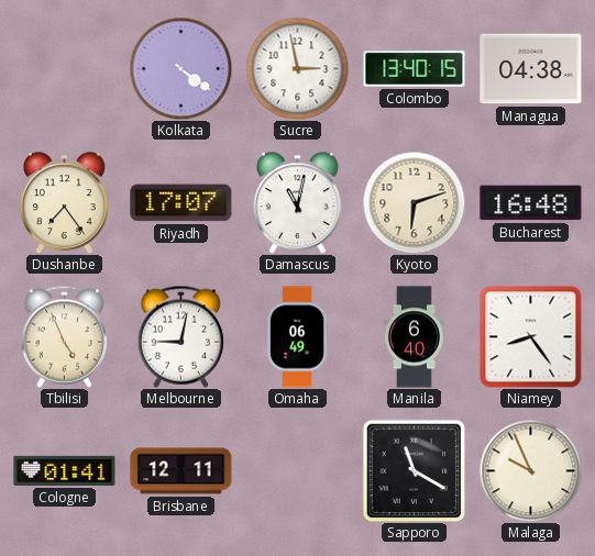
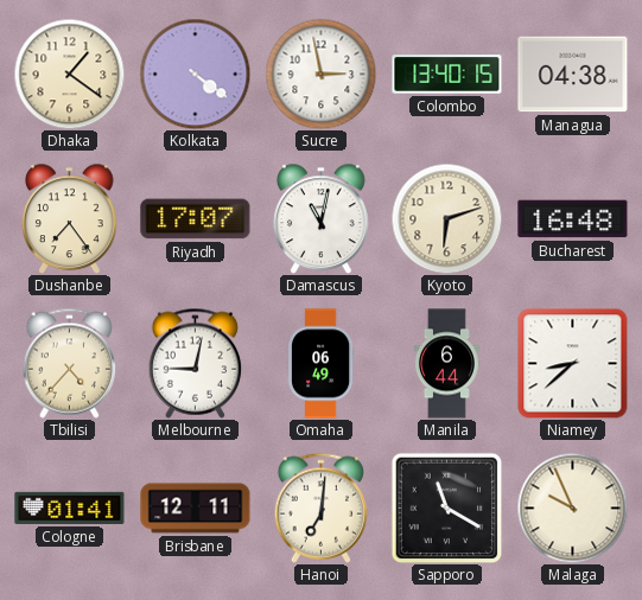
Dhaka: none -> 1:21
Tbilisi: 4:56 -> 4:37
Manila: 6:40 -> 6:44
Niamey: 8:24 -> 8:38
Hanoi: none -> 7:01
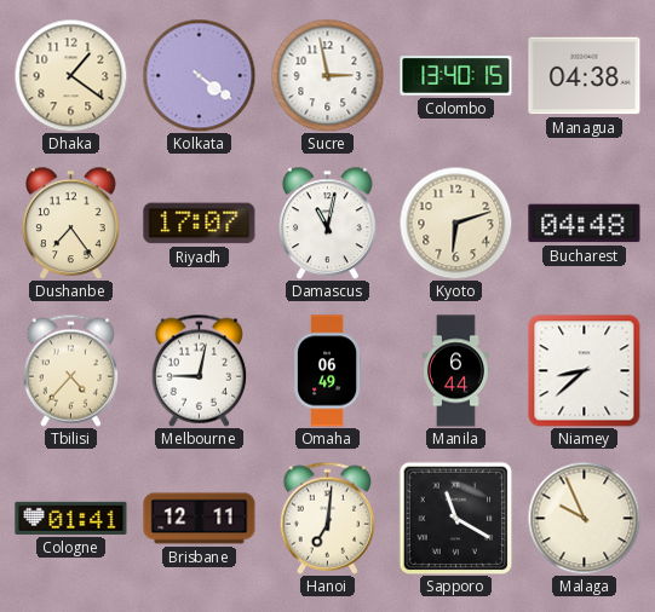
Bucharest: 16:48 -> 04:48
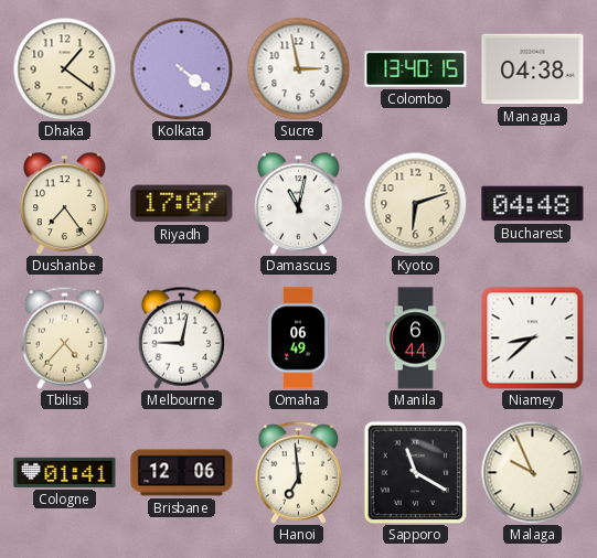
Brisbane: 12:11 -> 12:06
Hanoi: 7:01 -> 6:59
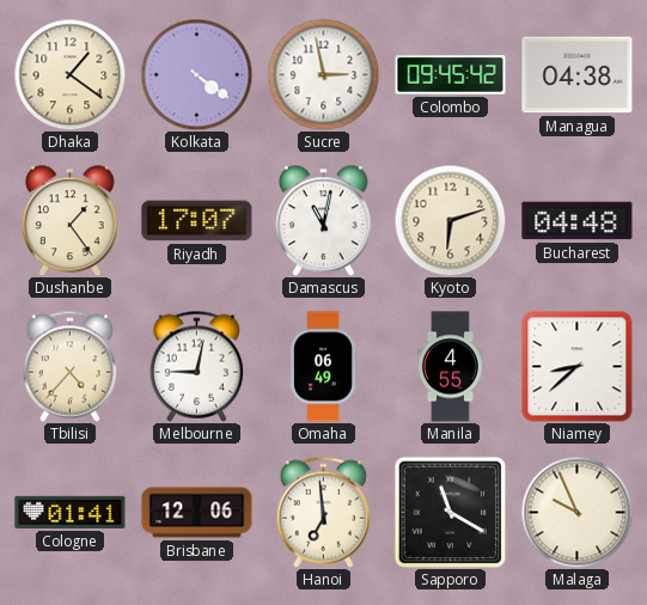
Colombo: 13:40 -> 09:45
Dushanbe: 7:24 -> 1:24
Manila: 6:44 -> 4:55
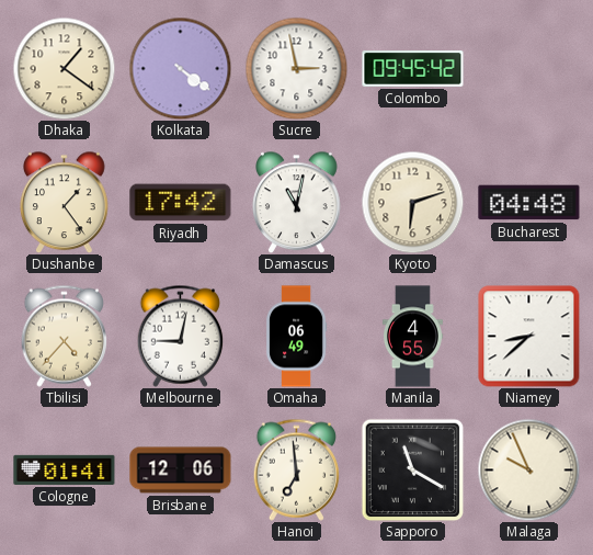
Managua: 04:38 -> none
Riyadh: 17:07 -> 17:42
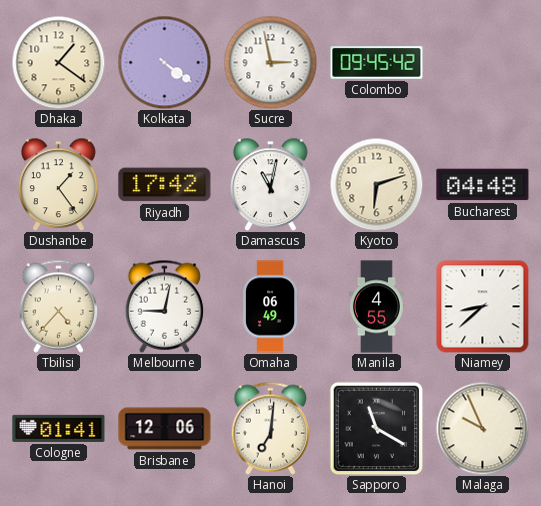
Hanoi: 6:59 -> 7:01
